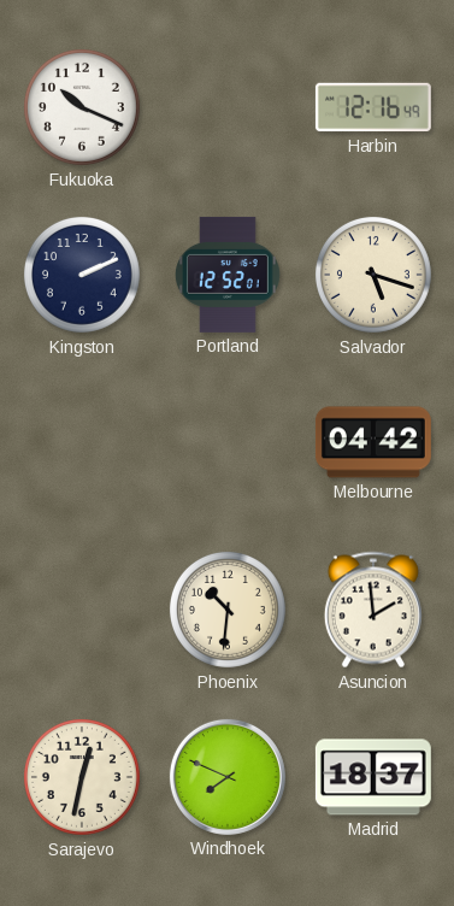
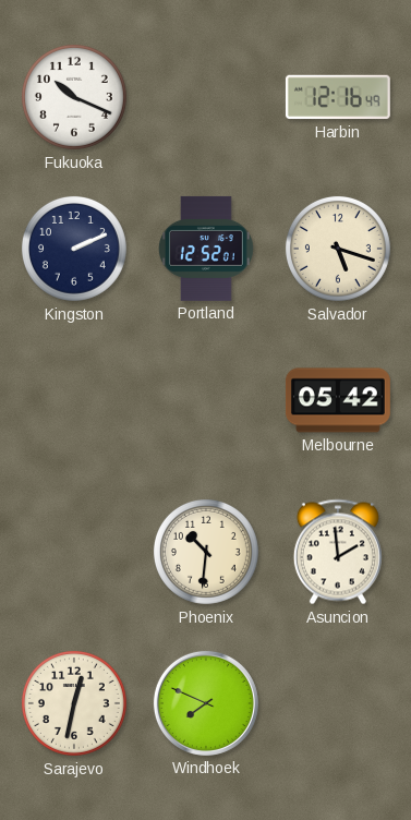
Melbourne: 04:42 -> 05:42
Madrid: 18:37 -> none
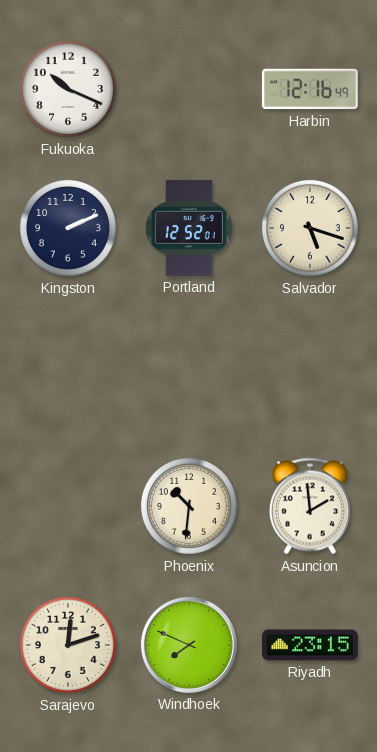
Melbourne: 05:42 -> none
Sarajevo: 12:32 -> 12:12
Riyadh: none -> 23:15
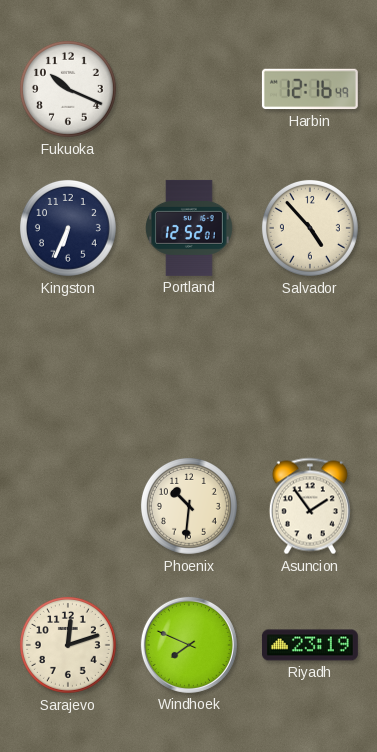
Kingston: 2:11 -> 6:34
Salvador: 5:18 -> 4:53
Asuncion: 1:59 -> 1:54
Riyadh: 23:15 -> 23:19
